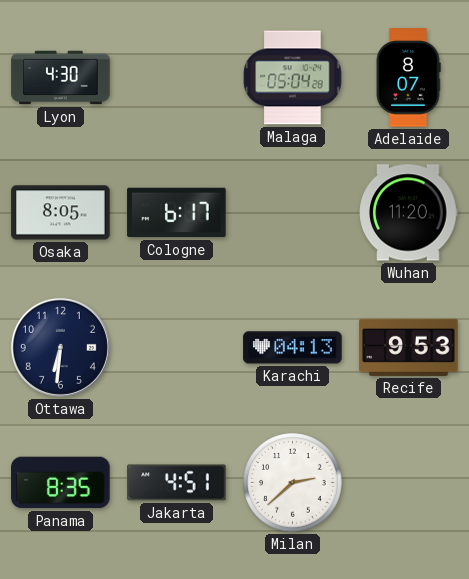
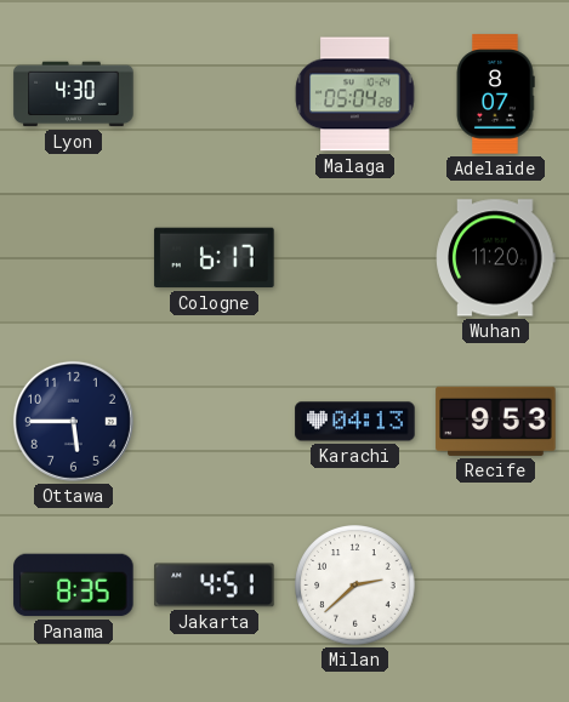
Osaka: 8:05 -> none
Ottawa: 6:31 -> 5:45
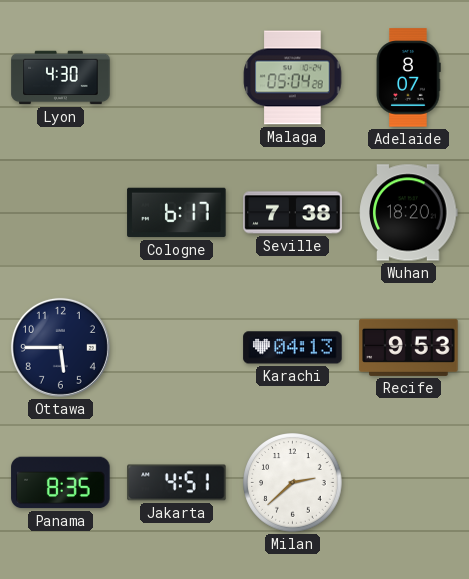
Seville: none -> 7:38
Wuhan: 11:20 -> 18:20
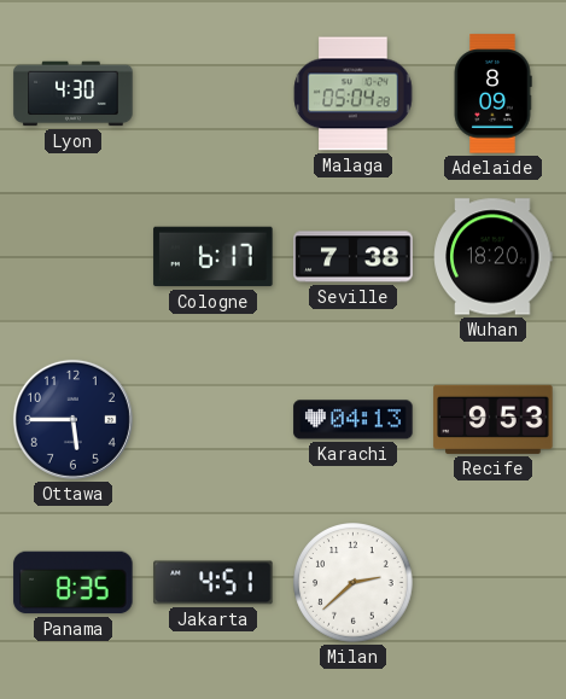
Adelaide: 8:07 -> 8:09
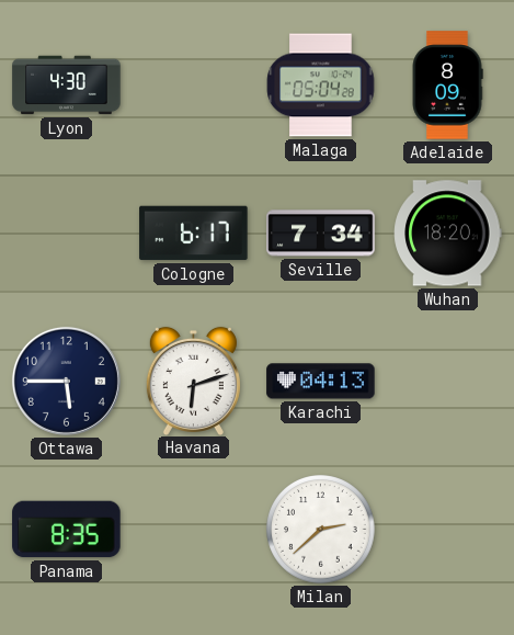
Seville: 7:38 -> 7:34
Havana: none -> 6:12
Recife: 9:53 -> none
Jakarta: 4:51 -> none
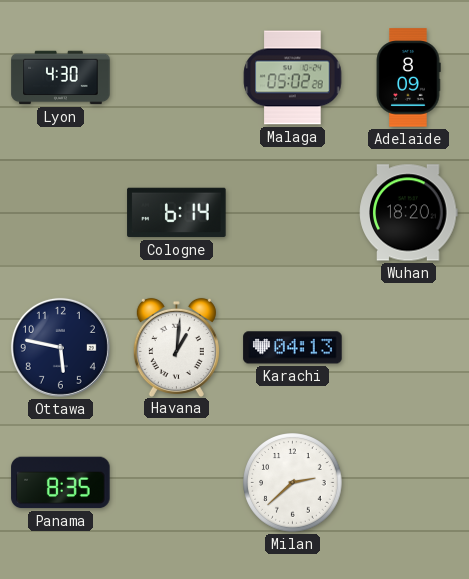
Malaga: 05:04 -> 05:02
Cologne: 6:17 -> 6:14
Seville: 7:34 -> none
Ottawa: 5:45 -> 5:47
Havana: 6:12 -> 1:01
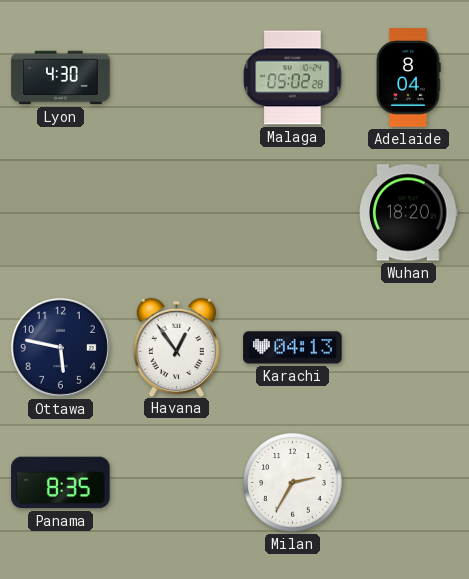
Adelaide: 8:09 -> 8:04
Cologne: 6:14 -> none
Havana: 1:01 -> 12:54
Milan: 2:38 -> 2:35
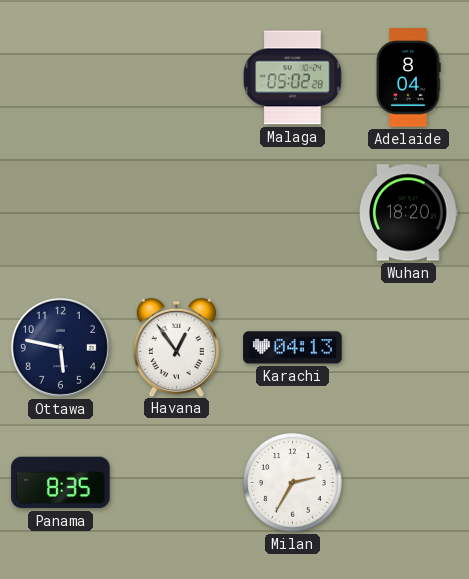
Lyon: 4:30 -> none
